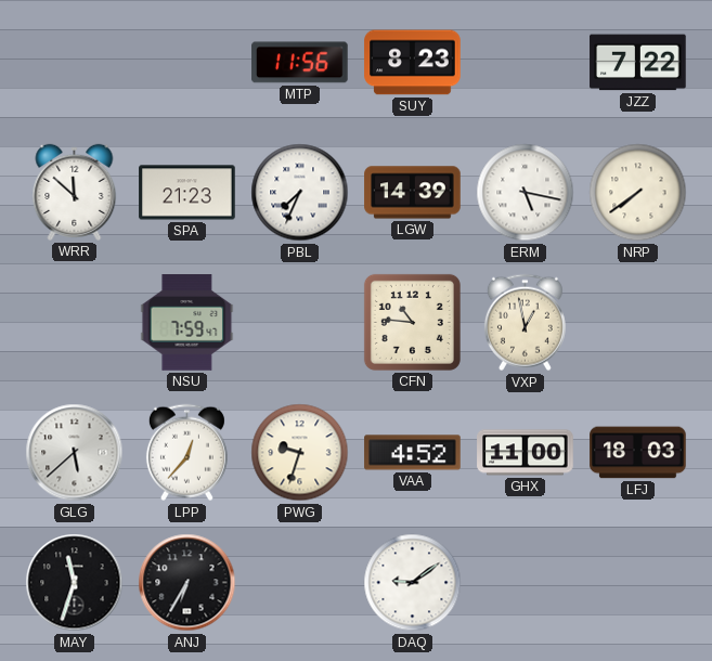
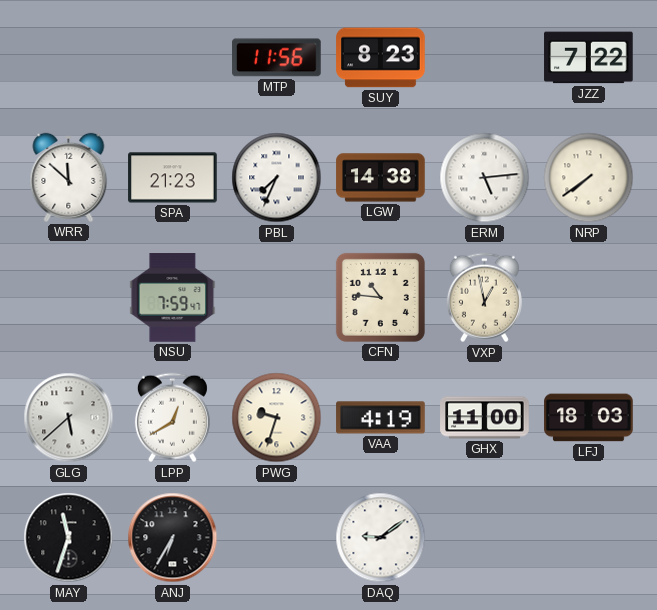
LGW: 14:39 -> 14:38
ERM: 5:17 -> 5:14
LPP: 12:37 -> 12:40
VAA: 4:52 -> 4:19
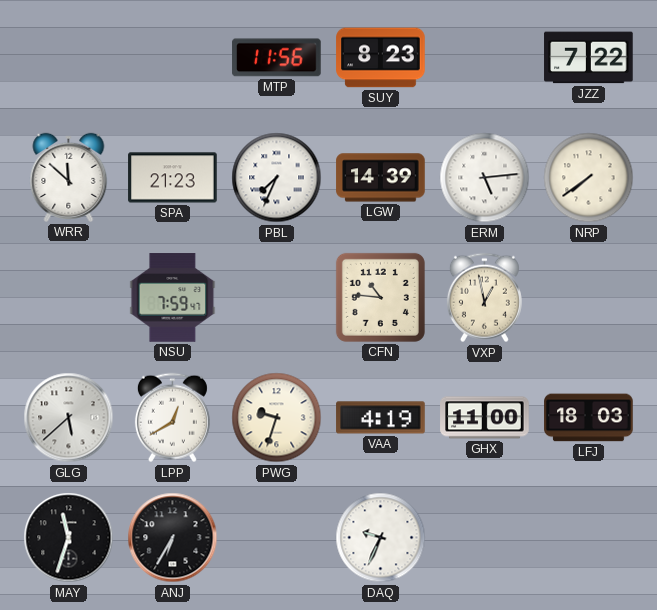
LGW: 14:38 -> 14:39
DAQ: 9:09 -> 9:34
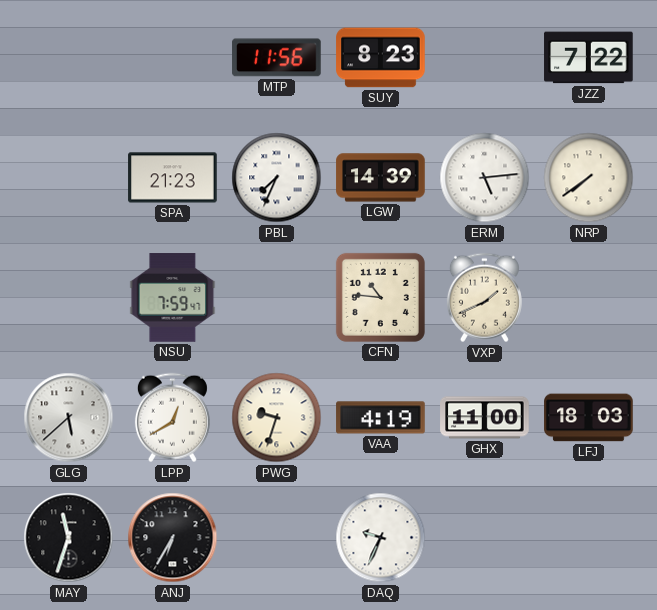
WRR: 11:52 -> none
VXP: 12:58 -> 1:41
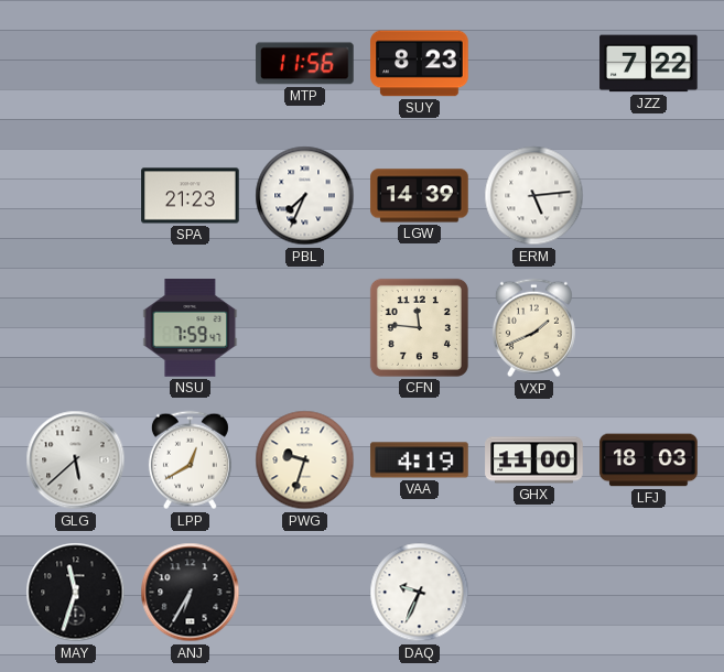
NRP: 7:39 -> none
CFN: 10:46 -> 11:46
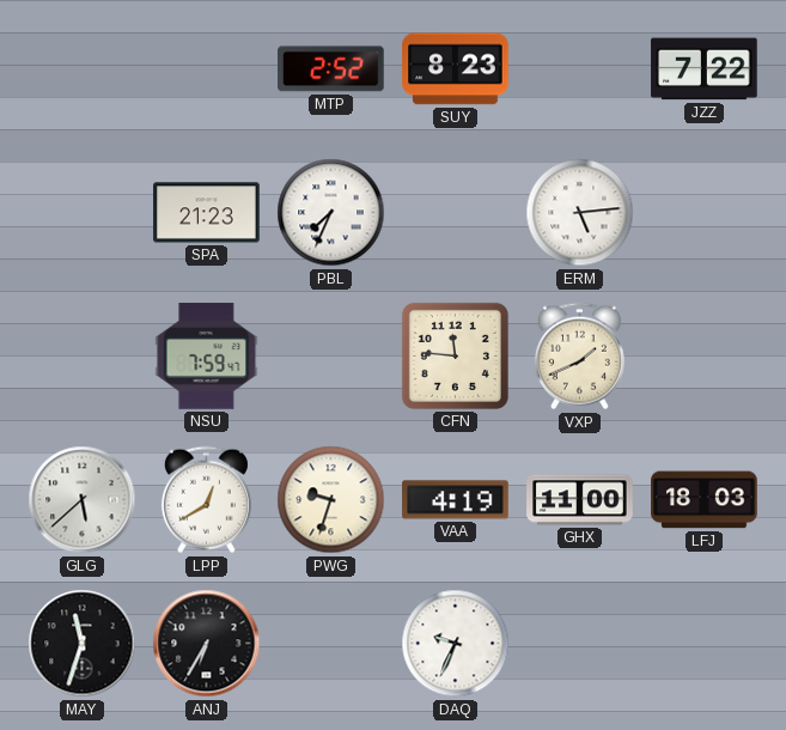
MTP: 11:56 -> 2:52
LGW: 14:39 -> none
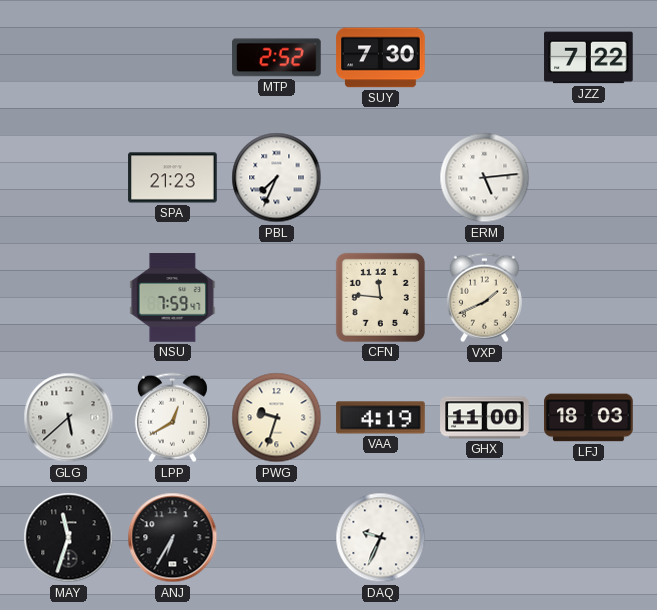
SUY: 8:23 -> 7:30
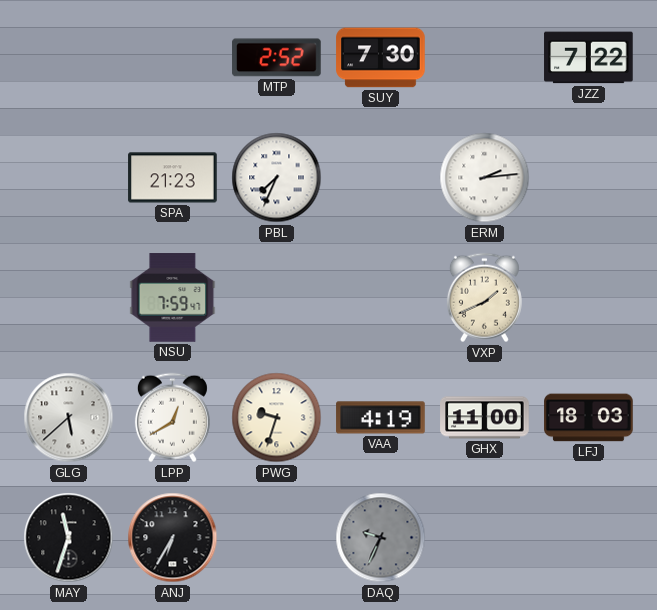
ERM: 5:14 -> 2:14
CFN: 11:46 -> none
DAQ dial: white -> grey
